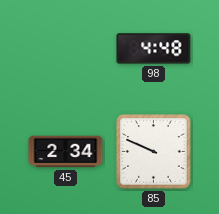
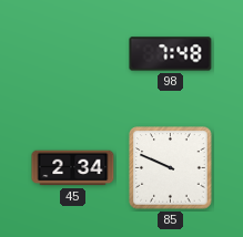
98: 4:48 -> 7:48
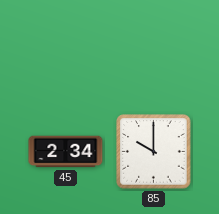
98: 7:48 -> none
85: 9:49 -> 10:00
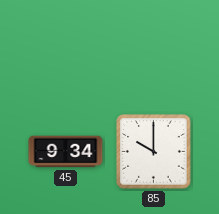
45: 2:34 -> 9:34
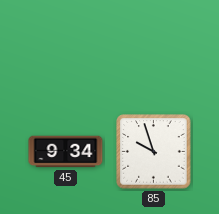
85: 10:00 -> 9:57
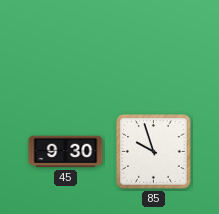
45: 9:34 -> 9:30
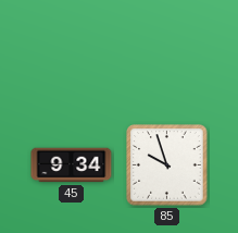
45: 9:30 -> 9:34
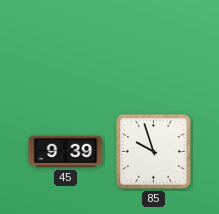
45: 9:34 -> 9:39
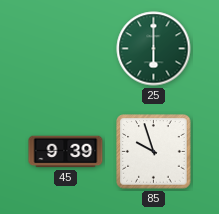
25: none -> 6:00
